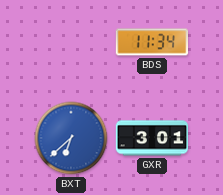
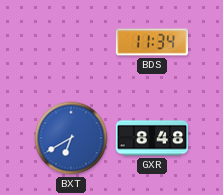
BXT: 6:38 -> 6:40
GXR: 3:01 -> 8:48
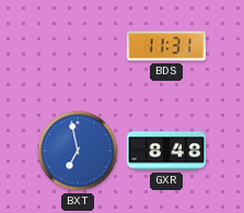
BDS: 11:34 -> 11:31
BXT: 6:40 -> 6:58
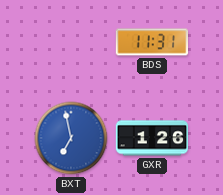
GXR: 8:48 -> 1:26
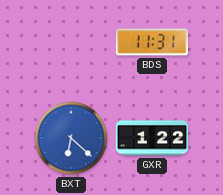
BXT: 6:58 -> 6:22
GXR: 1:26 -> 1:22
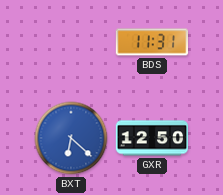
GXR: 1:22 -> 12:50
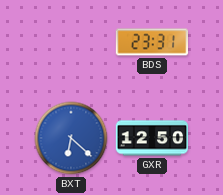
BDS: 11:31 -> 23:31
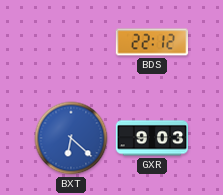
BDS: 23:31 -> 22:12
GXR: 12:50 -> 9:03
